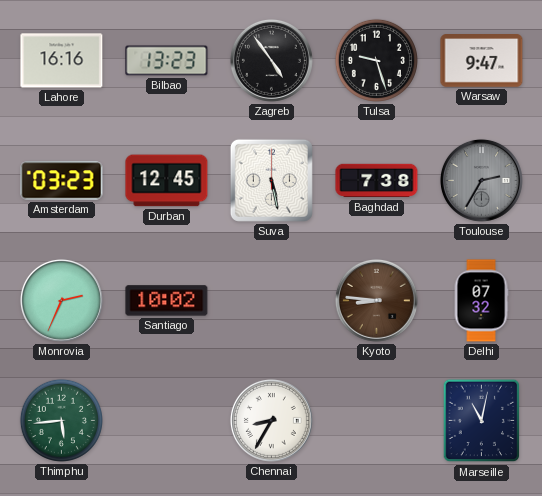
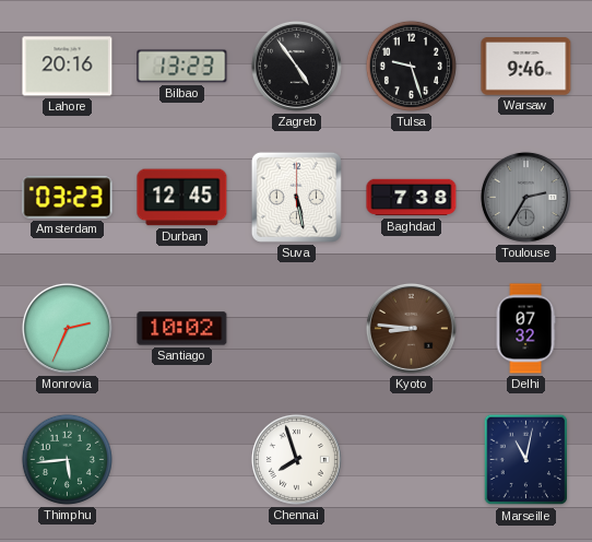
Lahore: 16:16 -> 20:16
Warsaw: 9:47 -> 9:46
Chennai: 8:35 -> 7:57
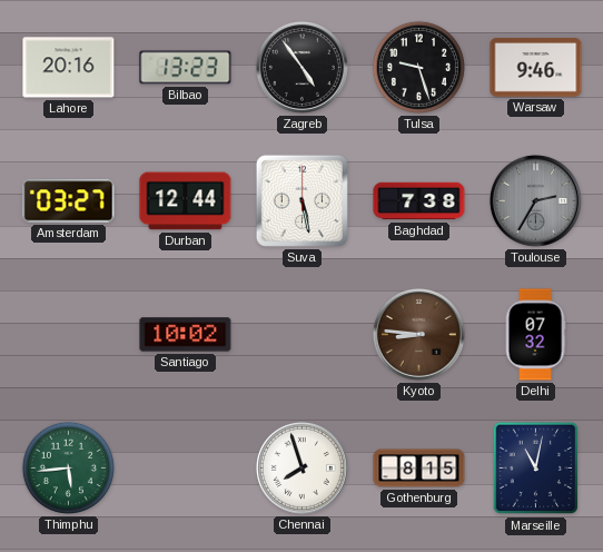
Amsterdam: 03:23 -> 03:27
Durban: 12:45 -> 12:44
Monrovia: 2:34 -> none
Gothenburg: none -> 8:15
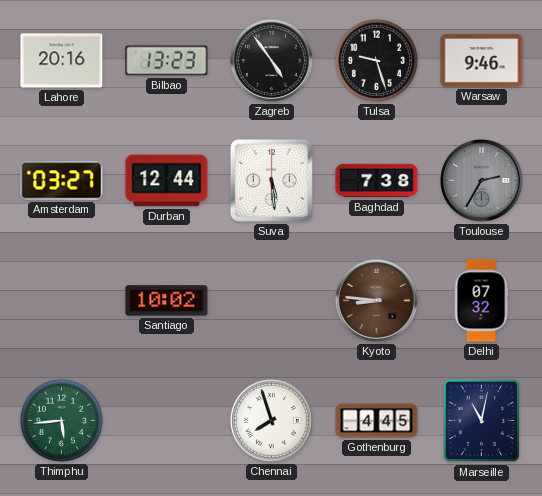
Suva: 5:28 -> 5:29
Gothenburg: 8:15 -> 4:45
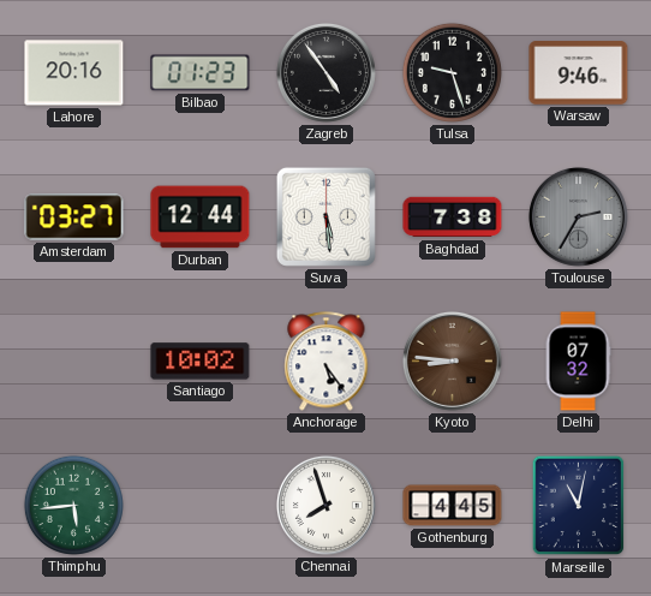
Bilbao: 13:23 -> 01:23
Anchorage: none -> 5:24
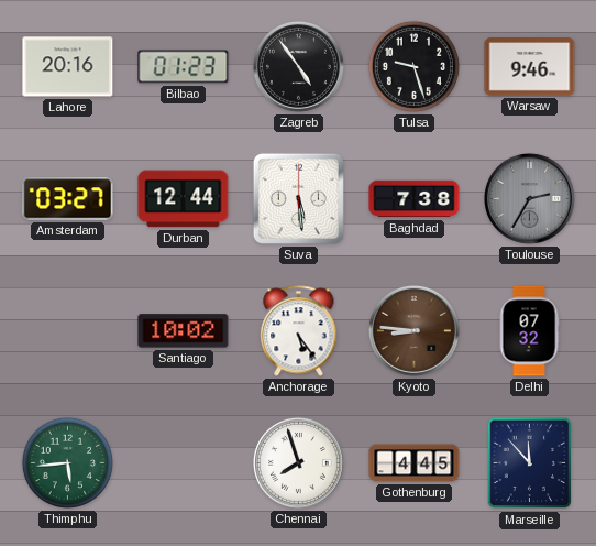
Marseille: 11:02 -> 11:53
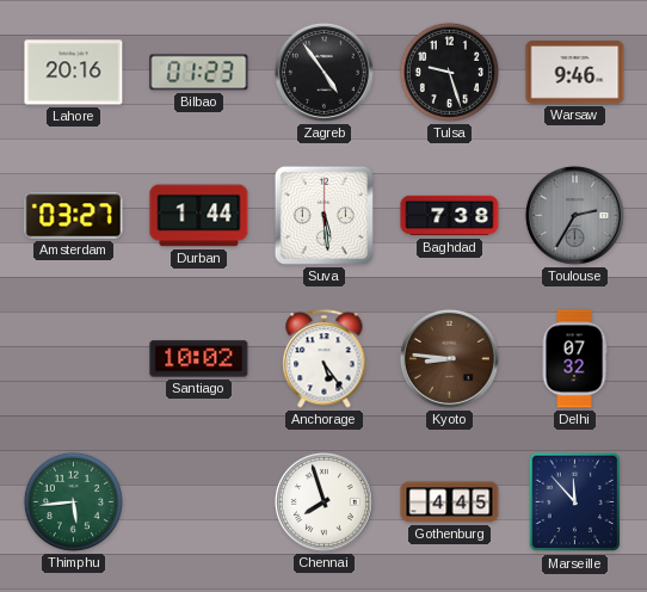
Durban: 12:44 -> 1:44
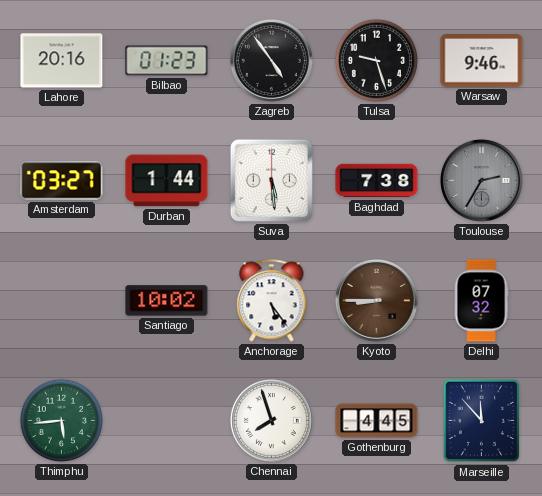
Kyoto: 8:46 -> 8:45
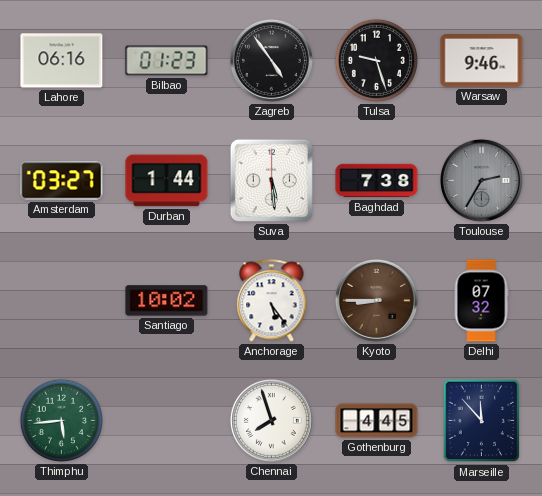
Lahore: 20:16 -> 06:16
